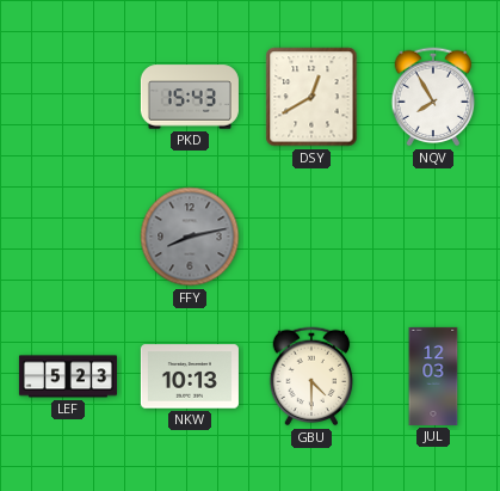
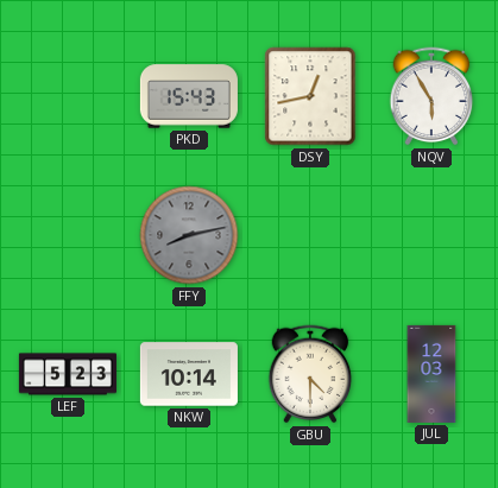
DSY: 12:40 -> 12:43
NQV: 7:55 -> 5:55
NKW: 10:13 -> 10:14
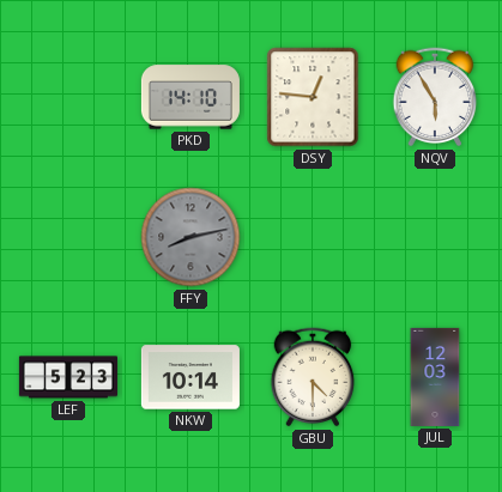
PKD: 15:43 -> 14:10
DSY: 12:43 -> 12:46
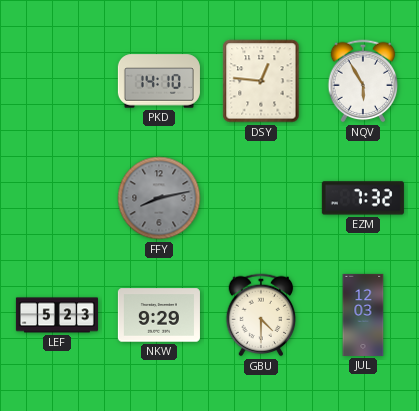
EZM: none -> 7:32
NKW: 10:14 -> 9:29
